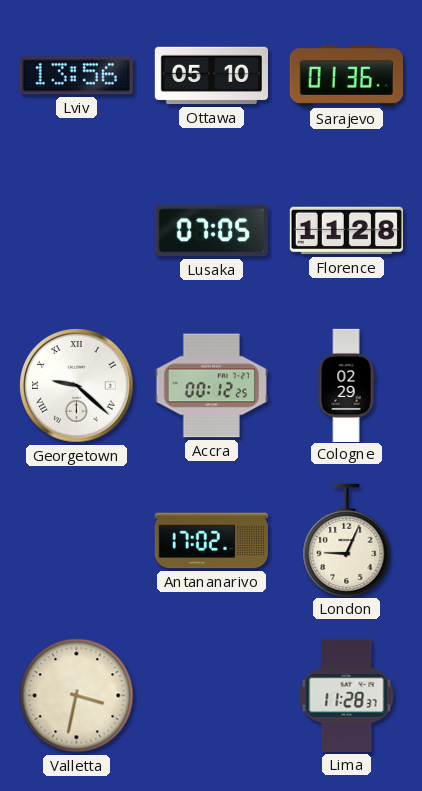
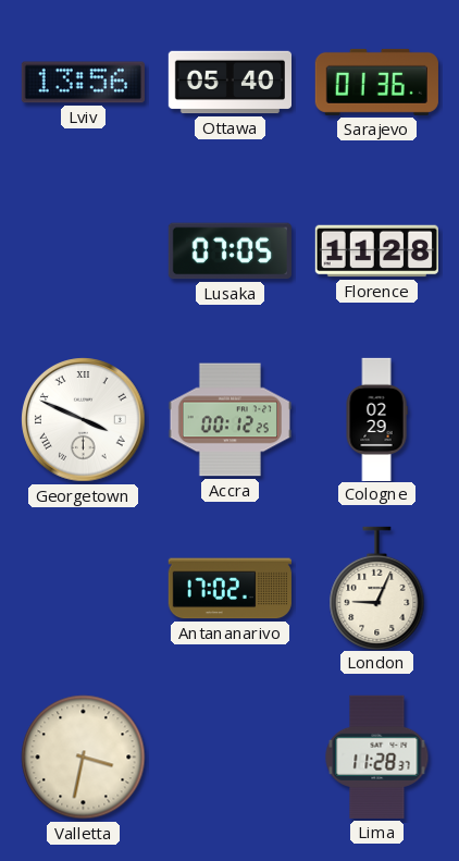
Ottawa: 05:10 -> 05:40
Georgetown: 9:22 -> 3:49
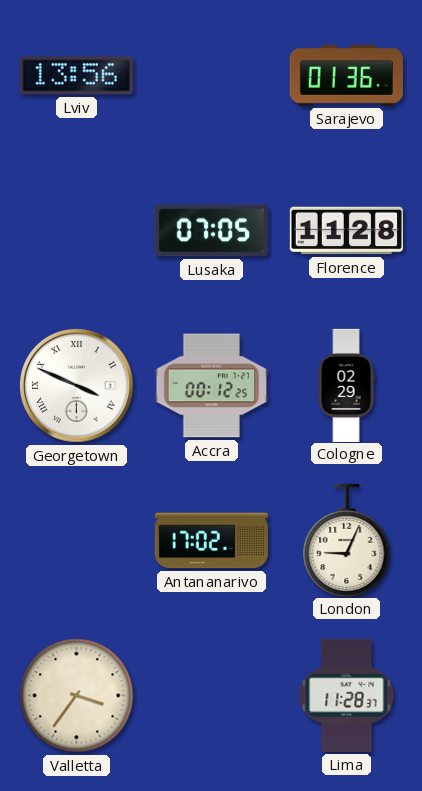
Ottawa: 05:40 -> none
Valletta: 3:32 -> 3:36
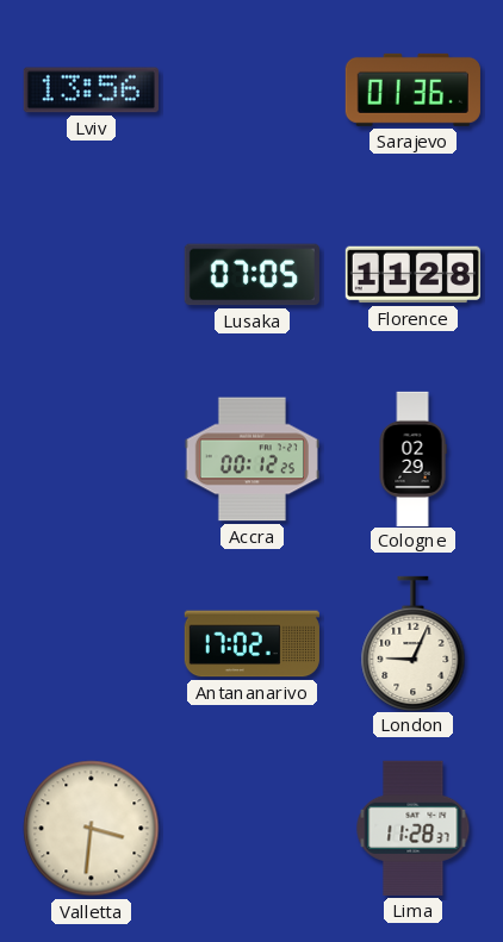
Georgetown: 3:49 -> none
Valletta: 3:36 -> 3:31
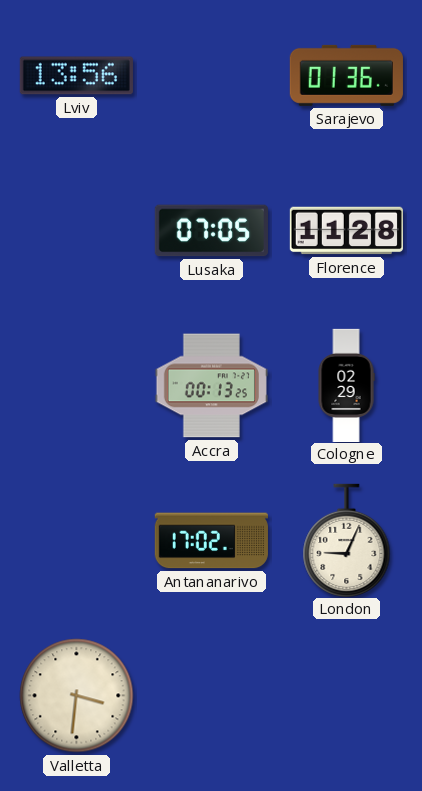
Accra: 00:12 -> 00:13
Lima: 11:28 -> none
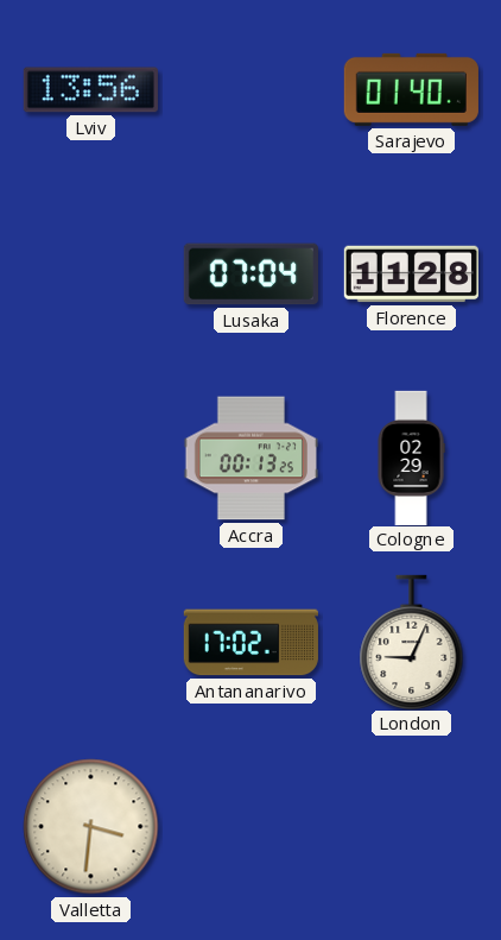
Sarajevo: 01:36 -> 01:40
Lusaka: 07:05 -> 07:04
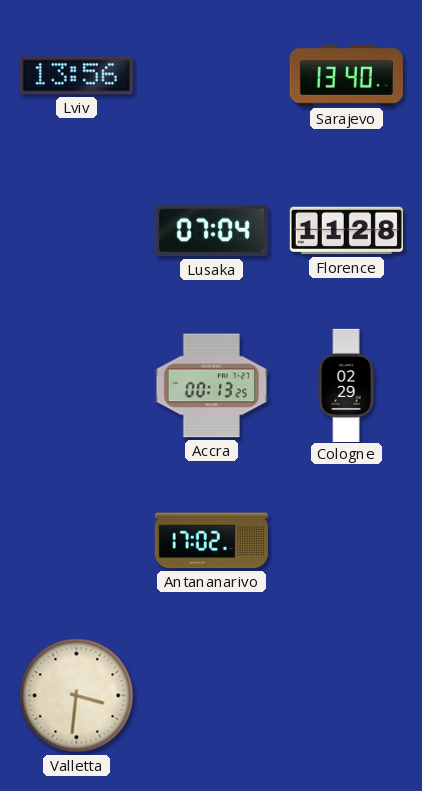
Sarajevo: 01:40 -> 13:40
London: 9:04 -> none
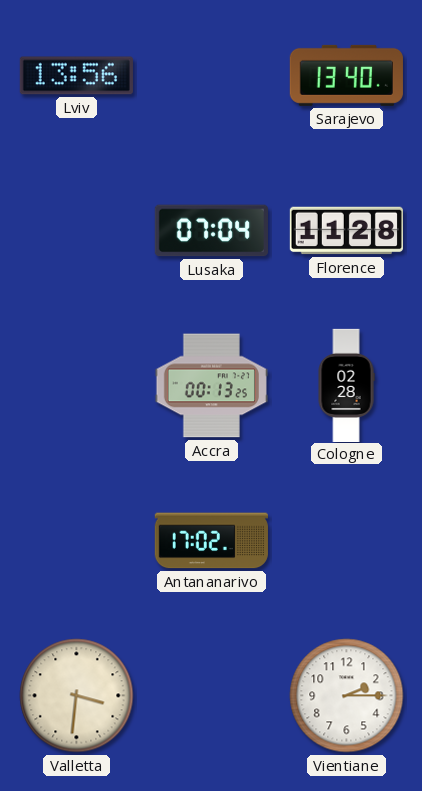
Cologne: 02:29 -> 02:28
Vientiane: none -> 2:15
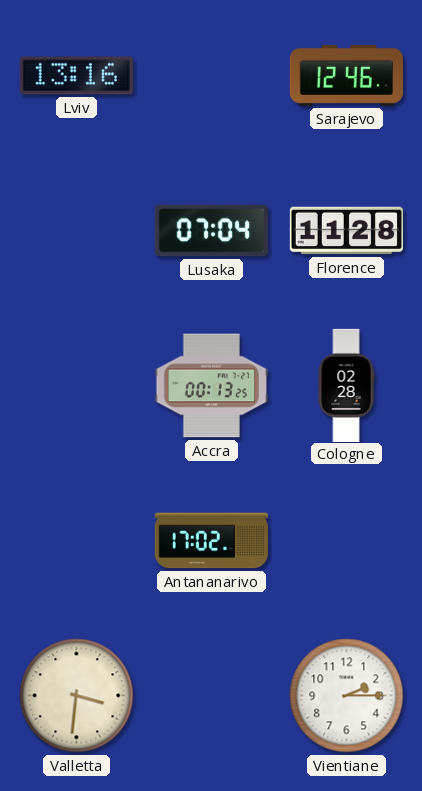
Lviv: 13:56 -> 13:16
Sarajevo: 13:40 -> 12:46
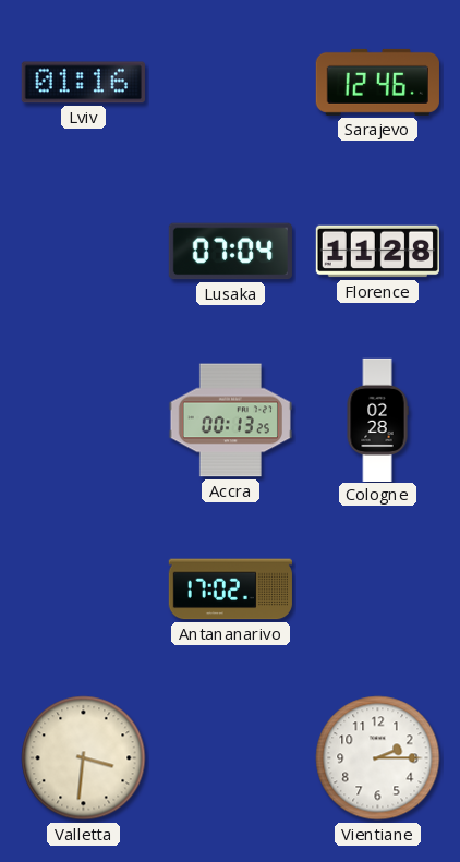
Lviv: 13:16 -> 01:16
